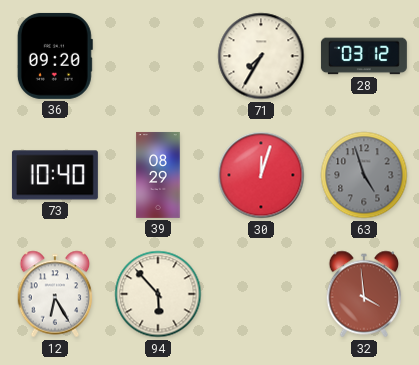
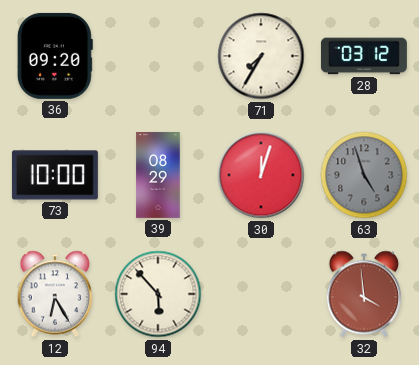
73: 10:40 -> 10:00
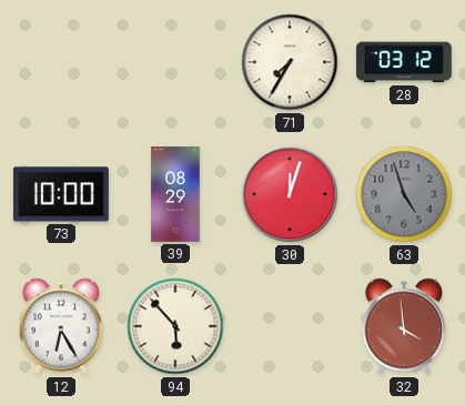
36: 09:20 -> none
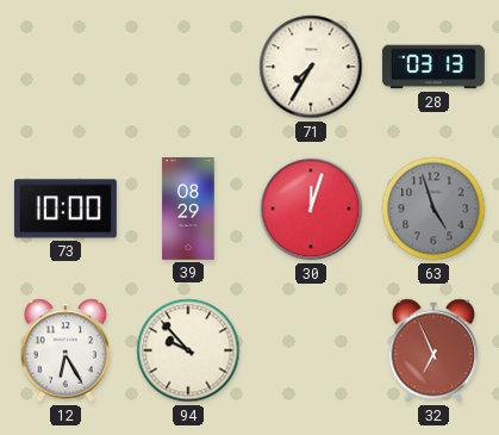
28: 03:12 -> 03:13
94: 5:53 -> 9:53
32: 3:59 -> 6:56
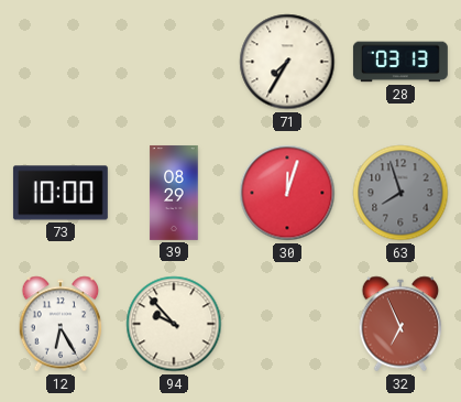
63: 4:57 -> 7:57
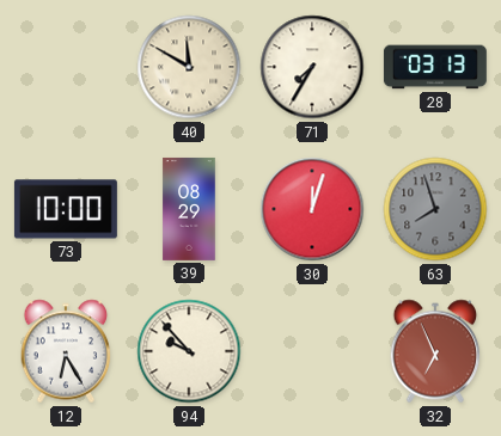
40: none -> 11:50
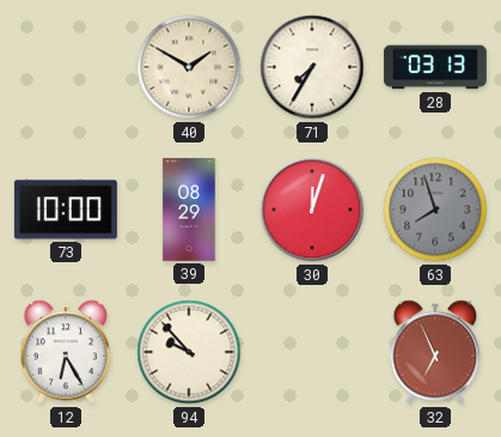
40: 11:50 -> 1:50
